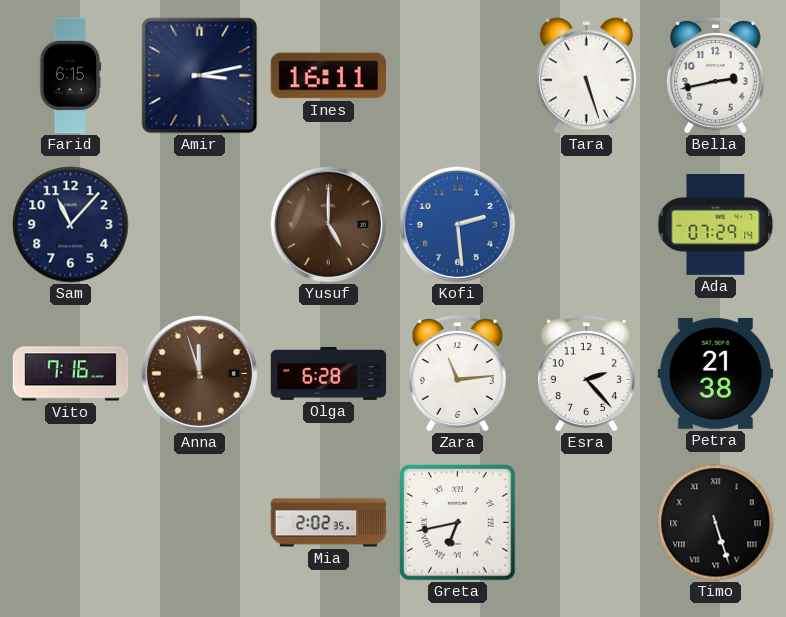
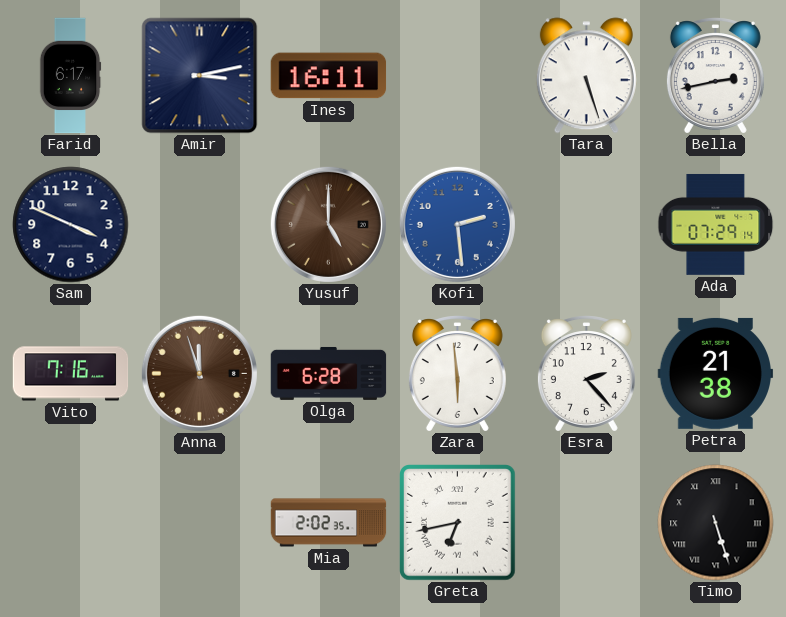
Farid: 6:15 -> 6:17
Sam: 11:07 -> 3:49
Zara: 11:14 -> 5:59
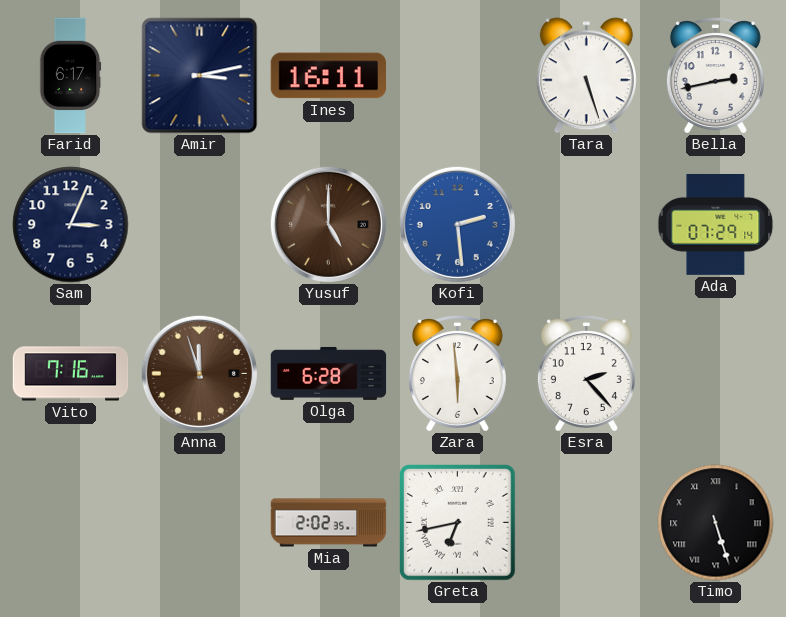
Sam: 3:49 -> 3:04
Petra: 21:38 -> none
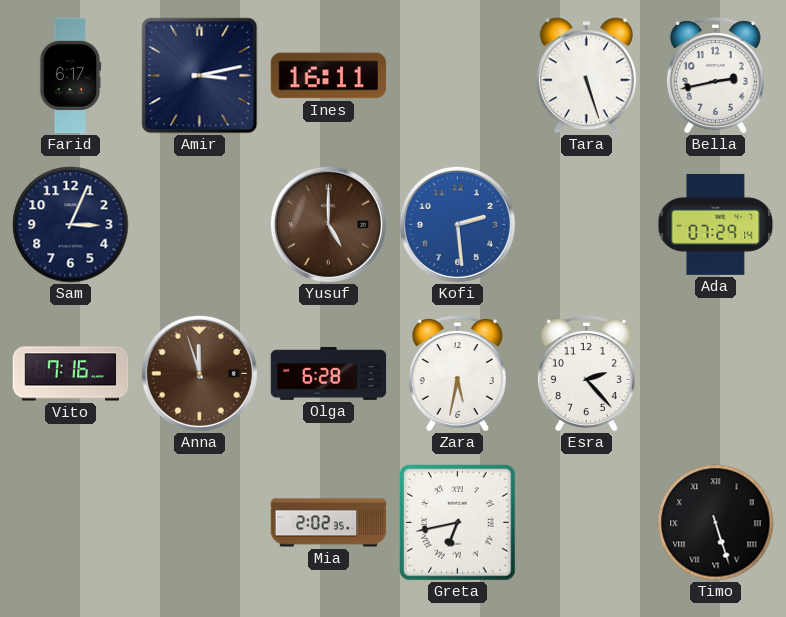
Zara: 5:59 -> 5:32
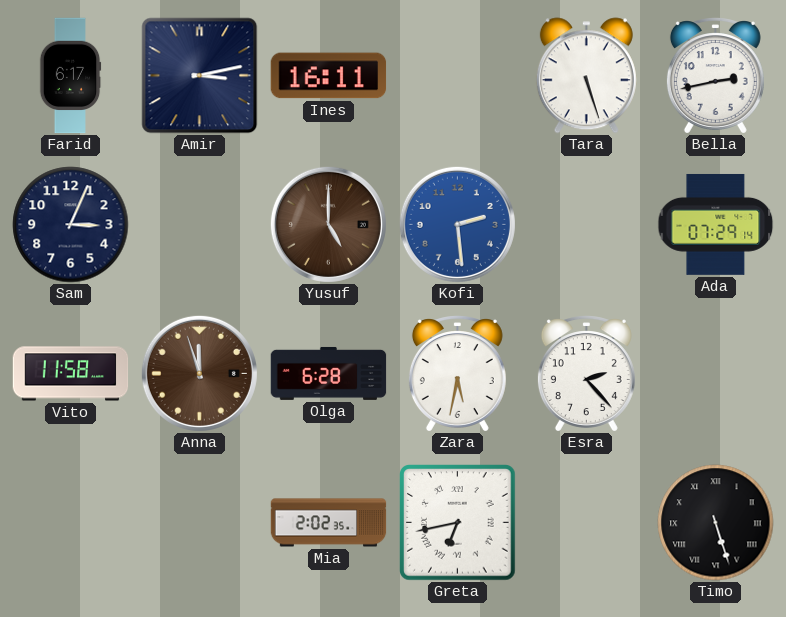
Vito: 7:16 -> 11:58
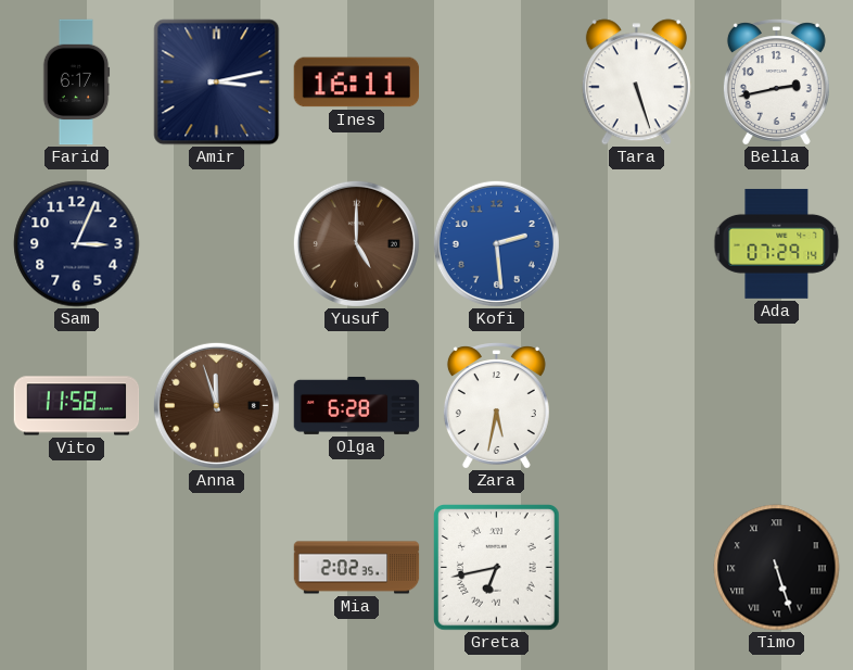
Esra: 2:23 -> none
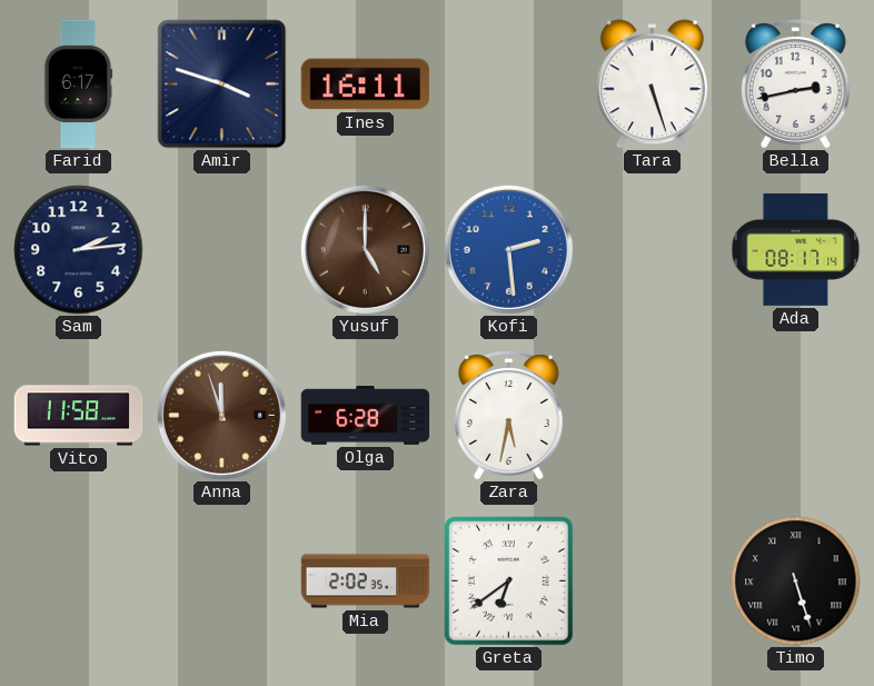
Amir: 3:13 -> 3:48
Sam: 3:04 -> 2:14
Ada: 07:29 -> 08:17
Greta: 6:43 -> 6:39
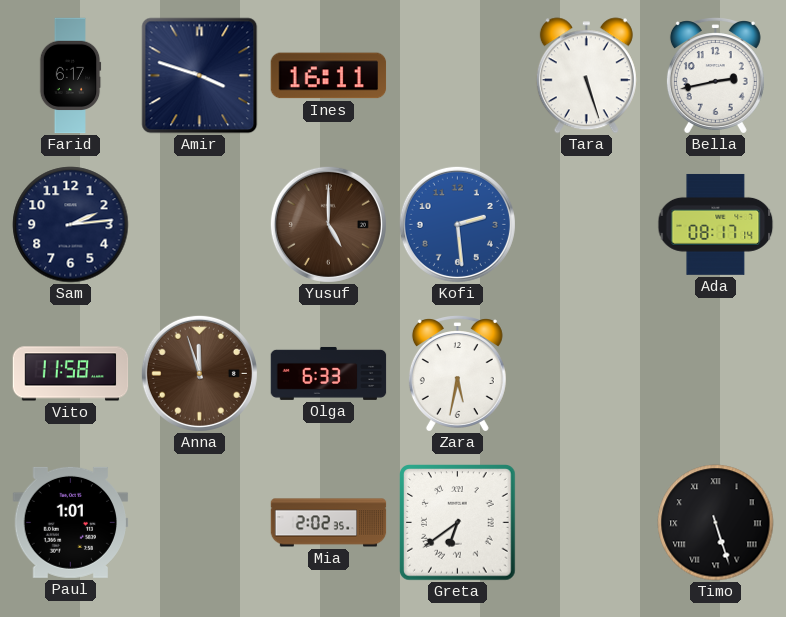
Olga: 6:28 -> 6:33
Paul: none -> 1:01
